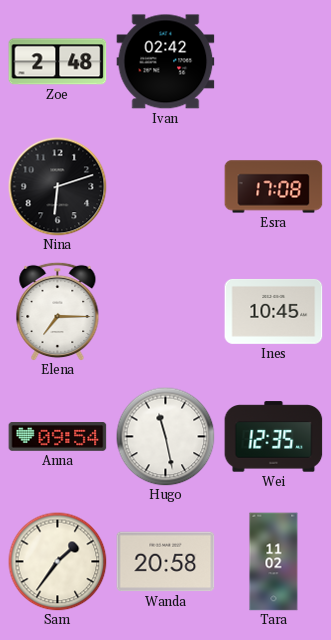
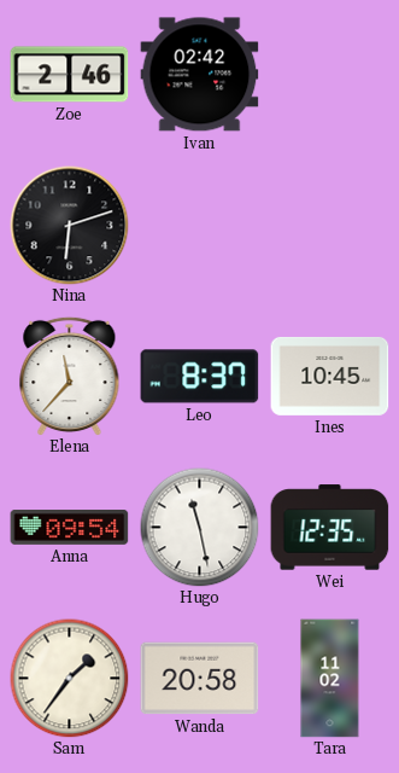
Zoe: 2:48 -> 2:46
Esra: 17:08 -> none
Elena: 7:15 -> 11:37
Leo: none -> 8:37
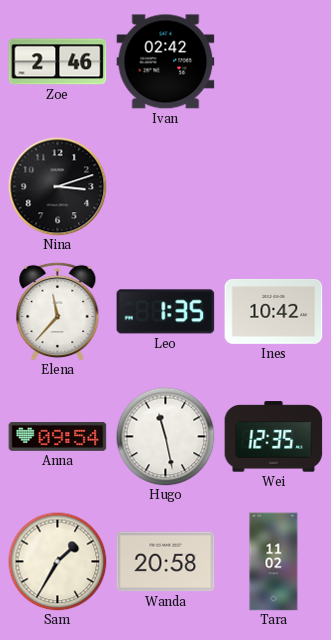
Nina: 6:12 -> 3:12
Leo: 8:37 -> 1:35
Ines: 10:45 -> 10:42
Sam: 1:36 -> 1:35
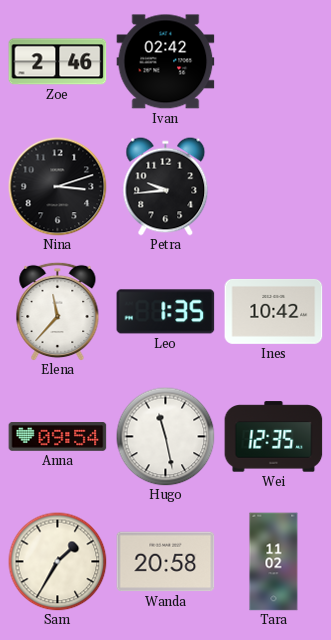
Petra: none -> 9:44
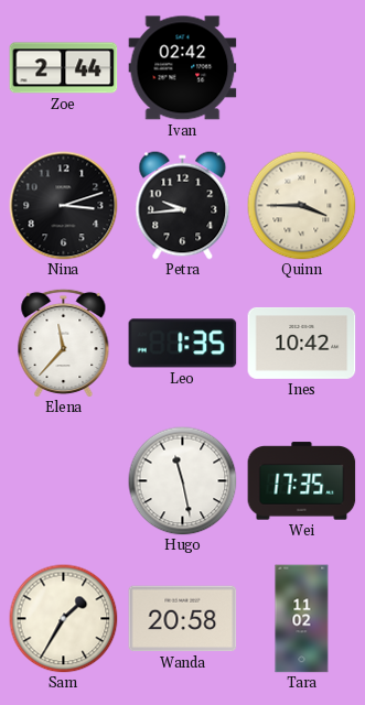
Zoe: 2:46 -> 2:44
Quinn: none -> 3:45
Anna: 09:54 -> none
Wei: 12:35 -> 17:35
